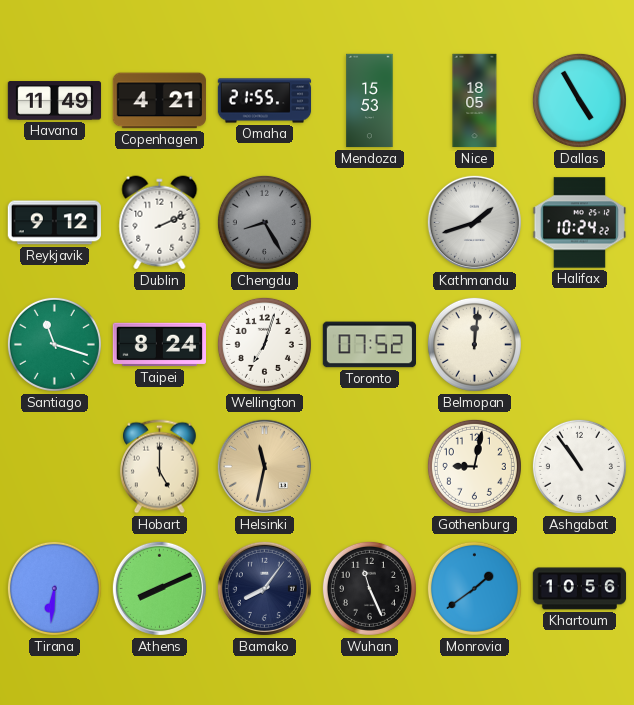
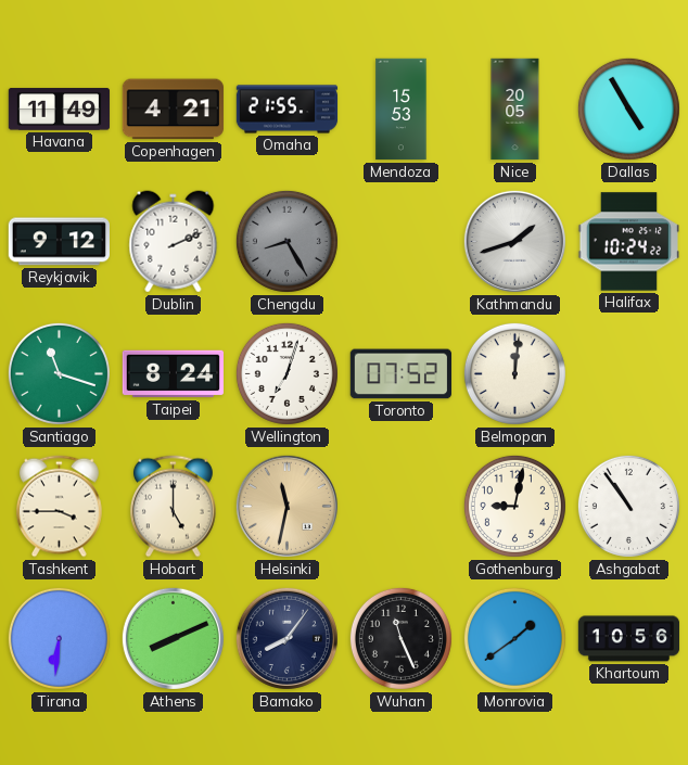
Nice: 18:05 -> 20:05
Tashkent: none -> 3:45
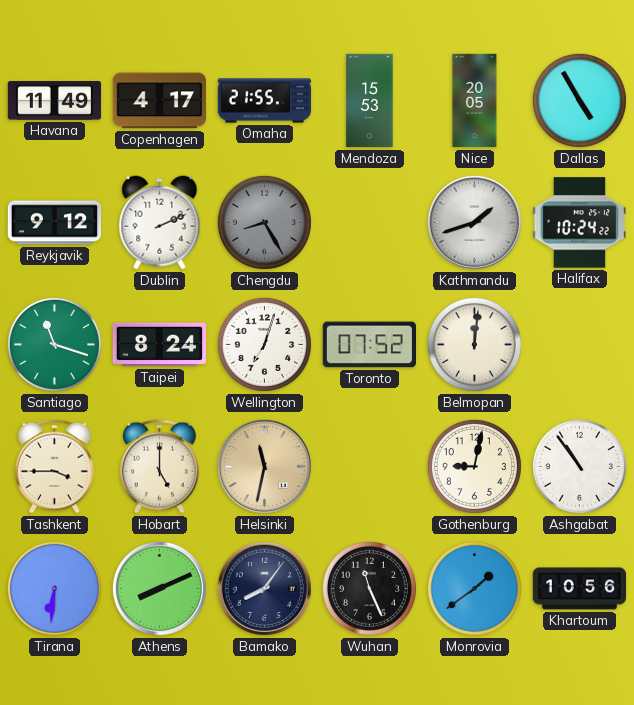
Copenhagen: 4:21 -> 4:17
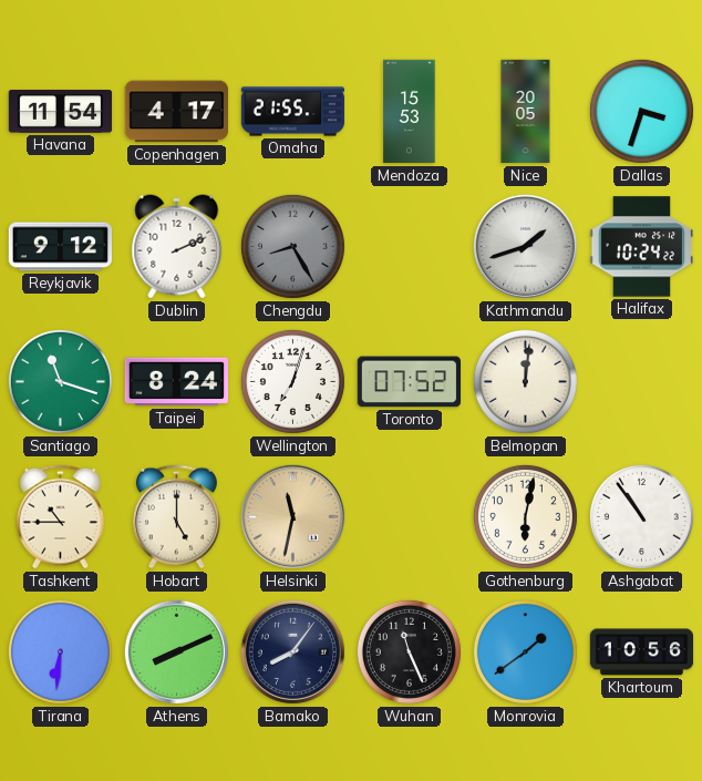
Havana: 11:49 -> 11:54
Dallas: 4:55 -> 3:33
Tashkent: 3:45 -> 10:45
Gothenburg: 9:02 -> 6:02
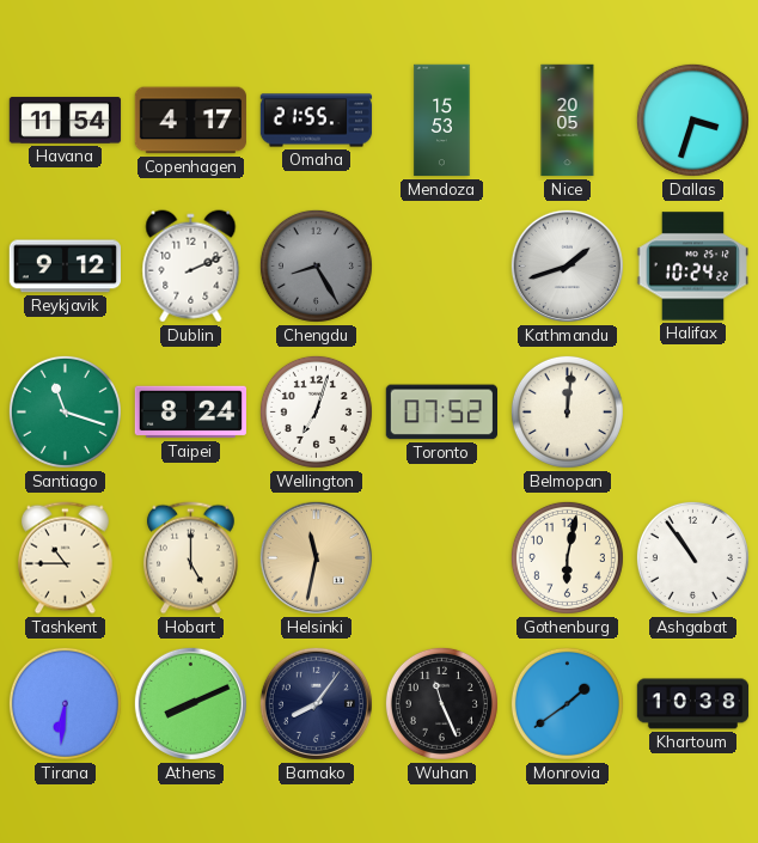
Khartoum: 10:56 -> 10:38
